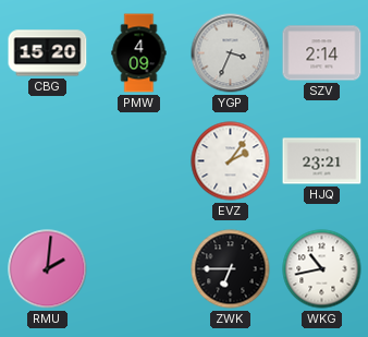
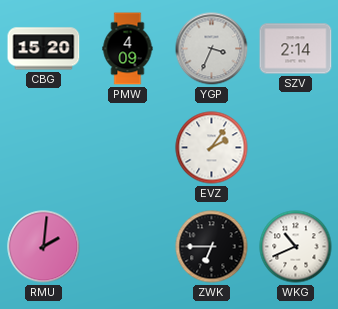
HJQ: 23:21 -> none
WKG: 10:43 -> 10:41
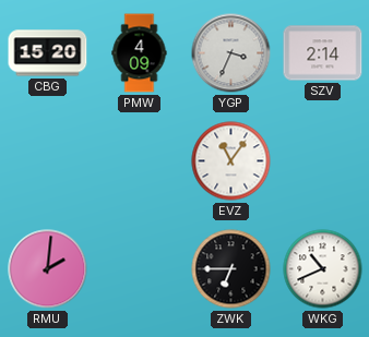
EVZ: 2:06 -> 11:06
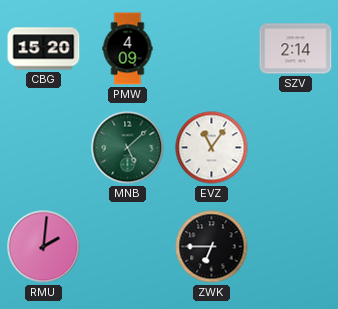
YGP: 3:34 -> none
MNB: none -> 5:08
WKG: 10:41 -> none
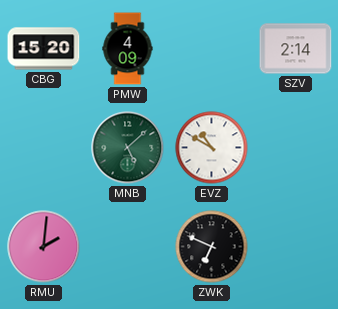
EVZ: 11:06 -> 10:50
ZWK: 6:45 -> 6:49
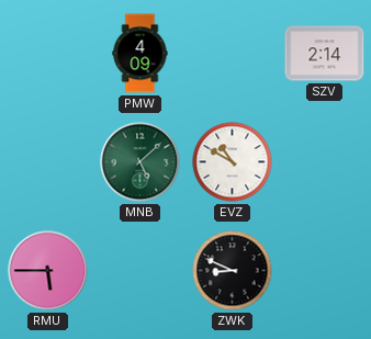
CBG: 15:20 -> none
RMU: 2:01 -> 5:45
ZWK: 6:49 -> 8:49
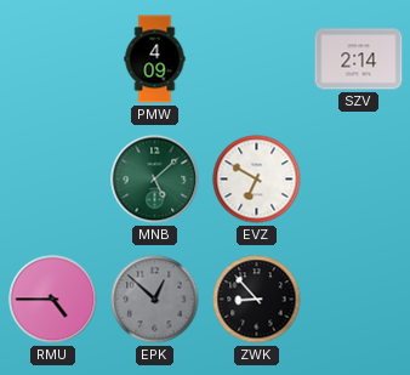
EVZ: 10:50 -> 6:50
RMU: 5:45 -> 4:45
EPK: none -> 12:52
ZWK: 8:49 -> 8:53
